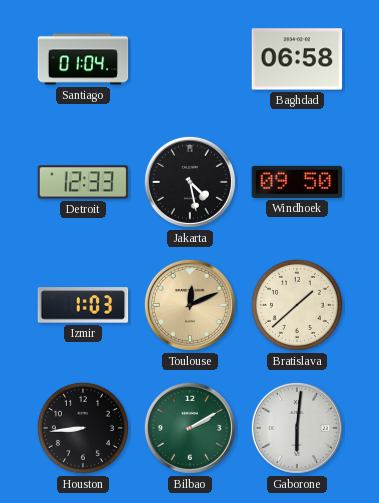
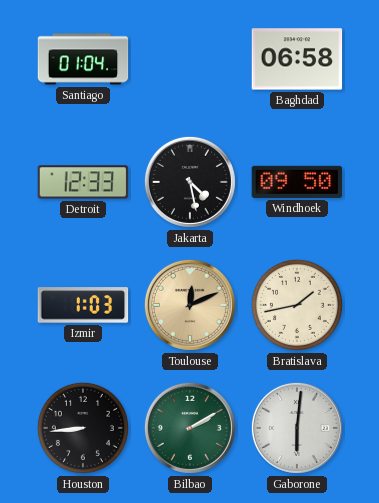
Bratislava: 1:38 -> 1:43
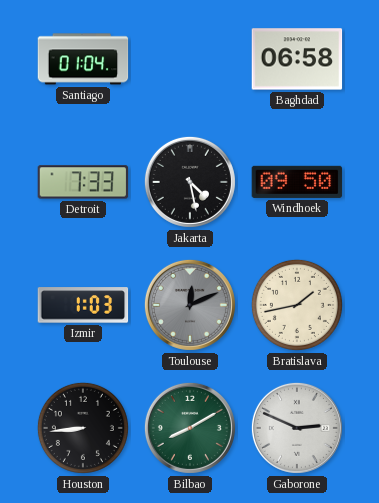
Detroit: 12:33 -> 7:33
Toulouse dial: champagne -> grey
Bilbao: 2:10 -> 8:10
Gaborone: 6:01 -> 2:49
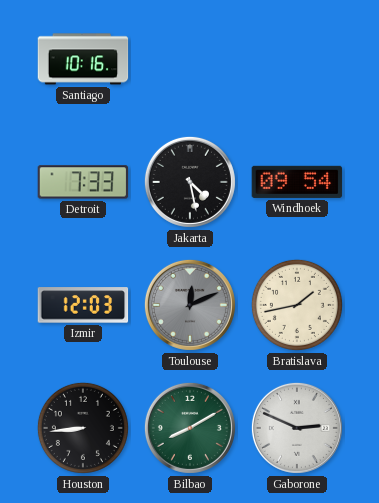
Santiago: 01:04 -> 10:16
Baghdad: 06:58 -> none
Windhoek: 09:50 -> 09:54
Izmir: 1:03 -> 12:03
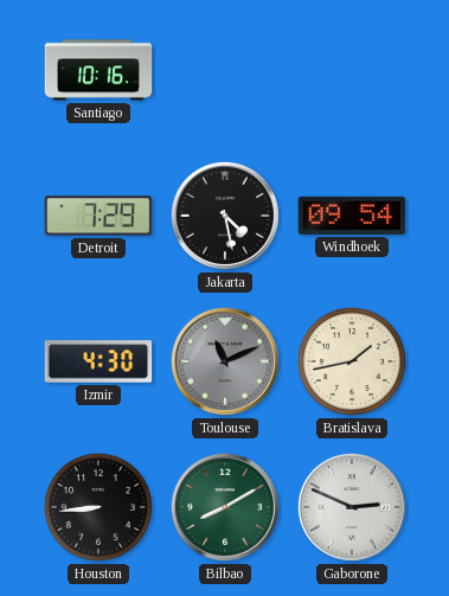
Detroit: 7:33 -> 7:29
Izmir: 12:03 -> 4:30
Toulouse: 12:11 -> 11:11
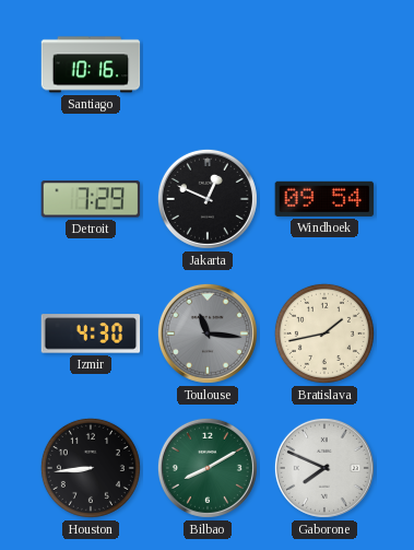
Jakarta: 4:28 -> 12:49
Toulouse: 11:11 -> 11:16
Gaborone: 2:49 -> 7:49
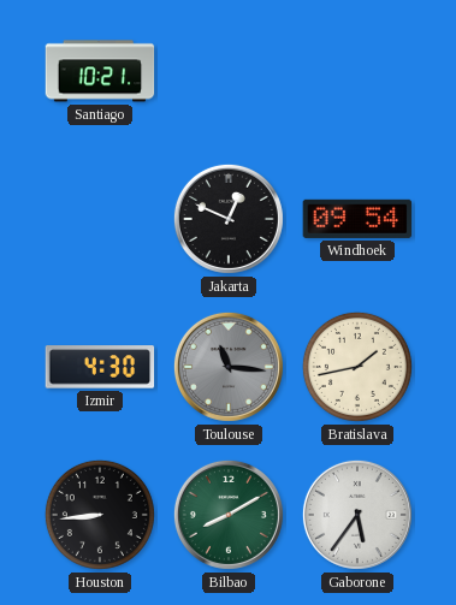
Santiago: 10:16 -> 10:21
Detroit: 7:29 -> none
Gaborone: 7:49 -> 5:36
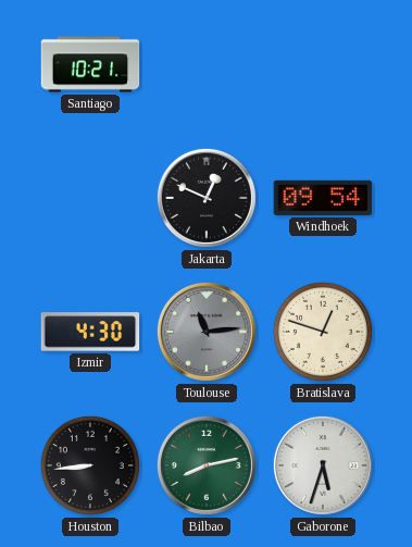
Toulouse: 11:16 -> 11:14
Bratislava: 1:43 -> 12:48
Bilbao: 8:10 -> 8:13
Gaborone: 5:36 -> 5:33
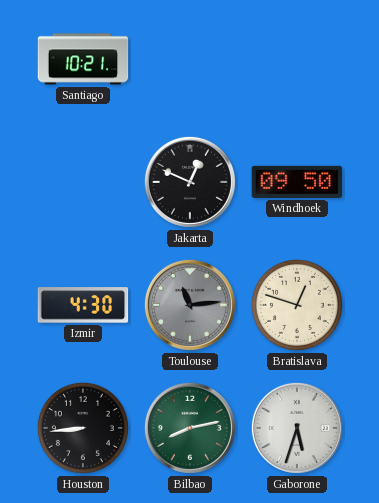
Windhoek: 09:54 -> 09:50
